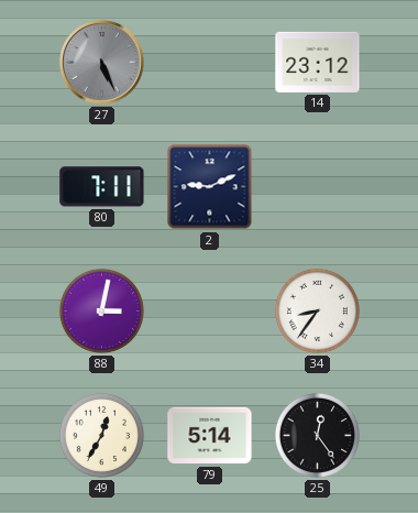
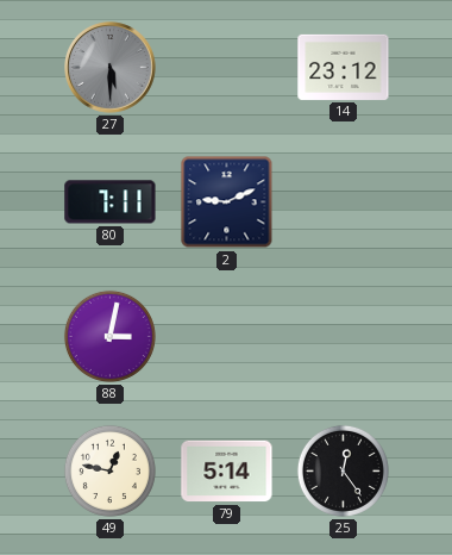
27: 5:26 -> 5:30
34: 8:36 -> none
49: 12:35 -> 12:47
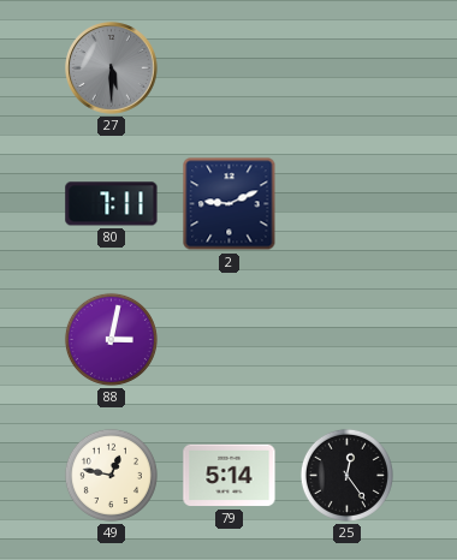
14: 23:12 -> none
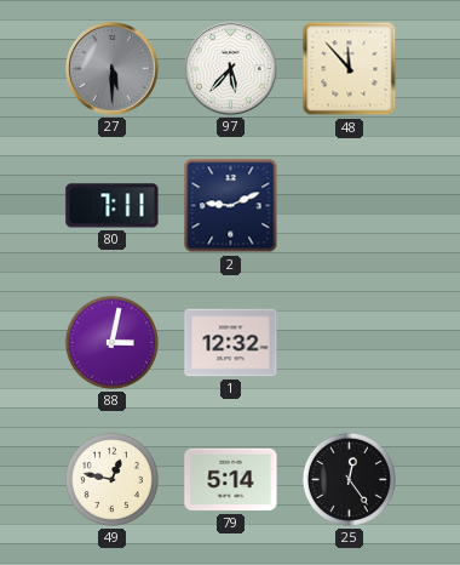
97: none -> 5:37
48: none -> 11:53
1: none -> 12:32
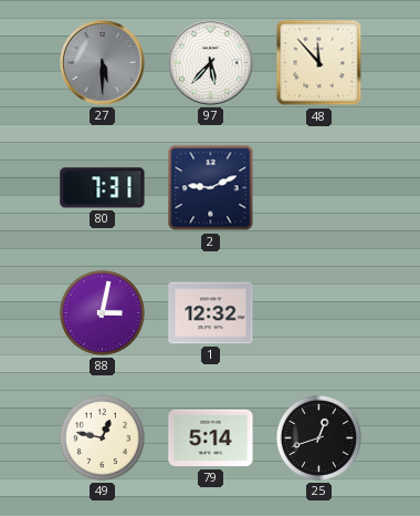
80: 7:11 -> 7:31
25: 12:24 -> 12:42
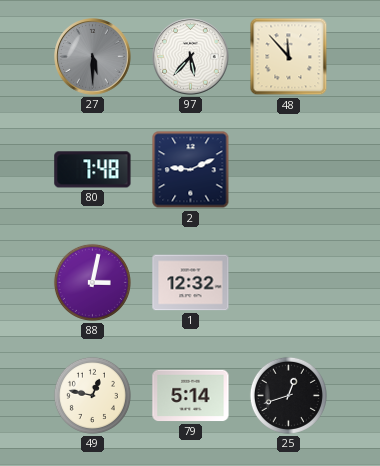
80: 7:31 -> 7:48
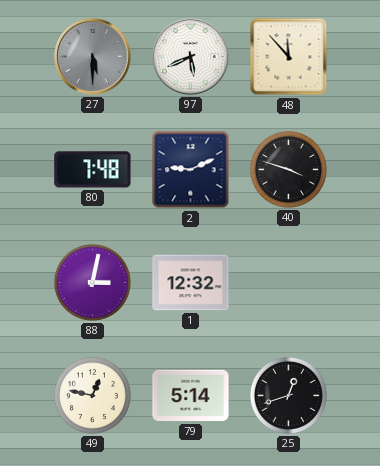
97: 5:37 -> 5:41
40: none -> 3:48
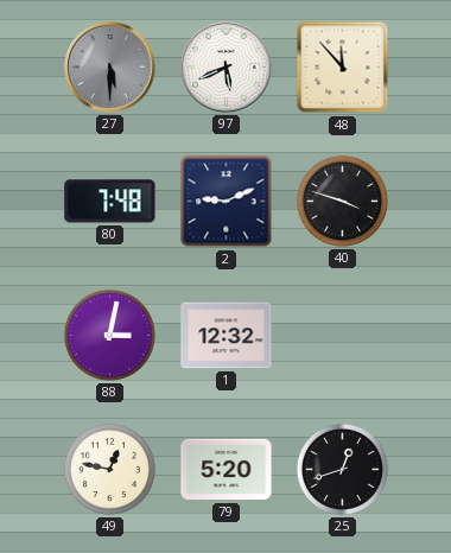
79: 5:14 -> 5:20
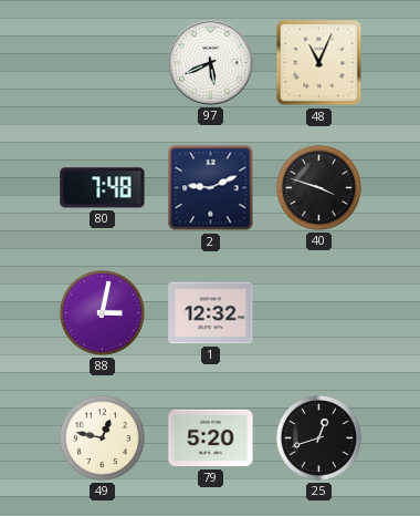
27: 5:30 -> none
48: 11:53 -> 11:04
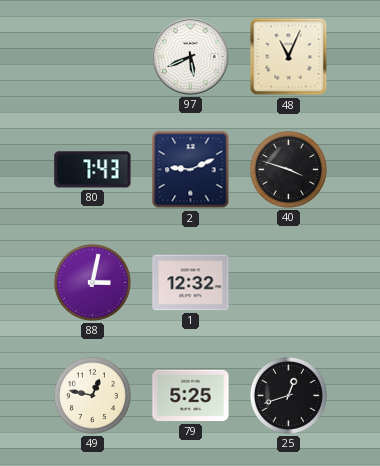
80: 7:48 -> 7:43
79: 5:20 -> 5:25
